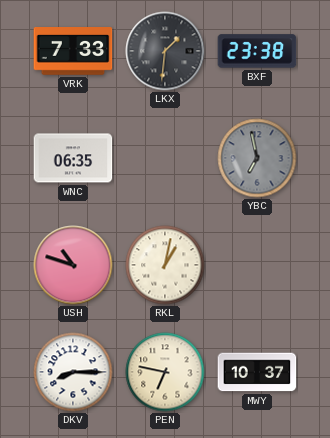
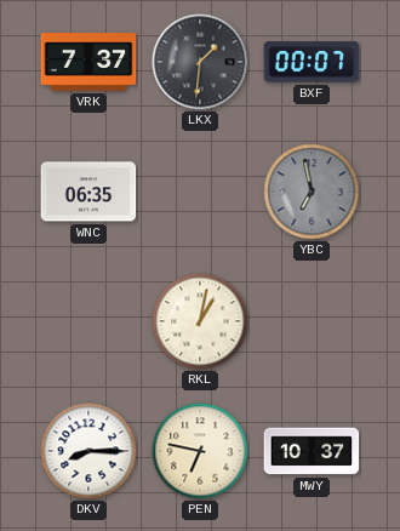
VRK: 7:33 -> 7:37
BXF: 23:38 -> 00:07
USH: 10:48 -> none
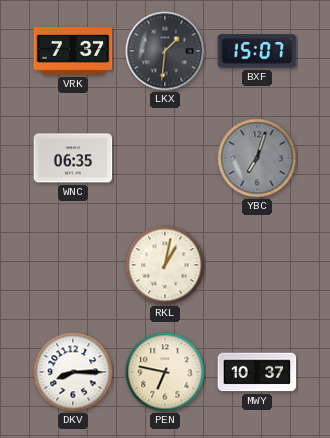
BXF: 00:07 -> 15:07
YBC: 6:58 -> 7:03
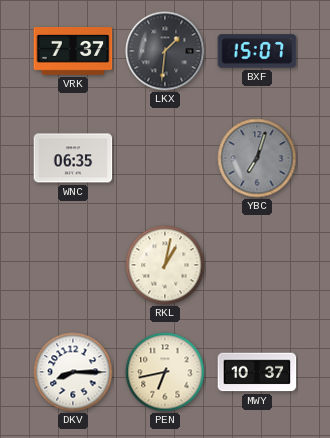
PEN: 6:47 -> 6:43
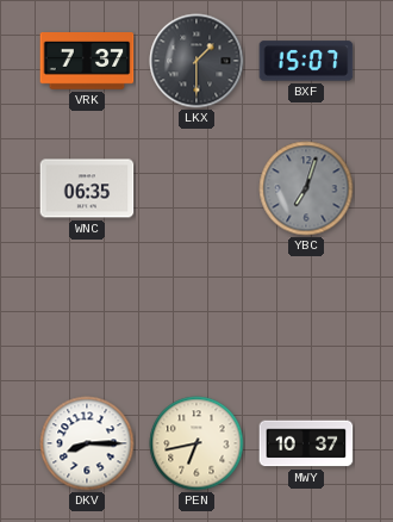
LKX: 1:31 -> 1:30
RKL: 1:02 -> none
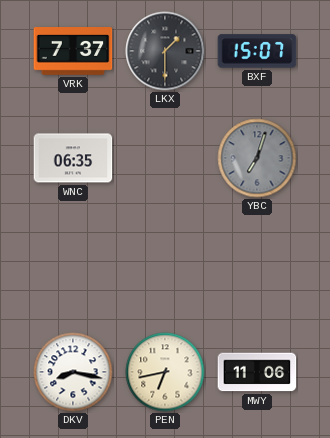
DKV: 8:15 -> 8:17
MWY: 10:37 -> 11:06
